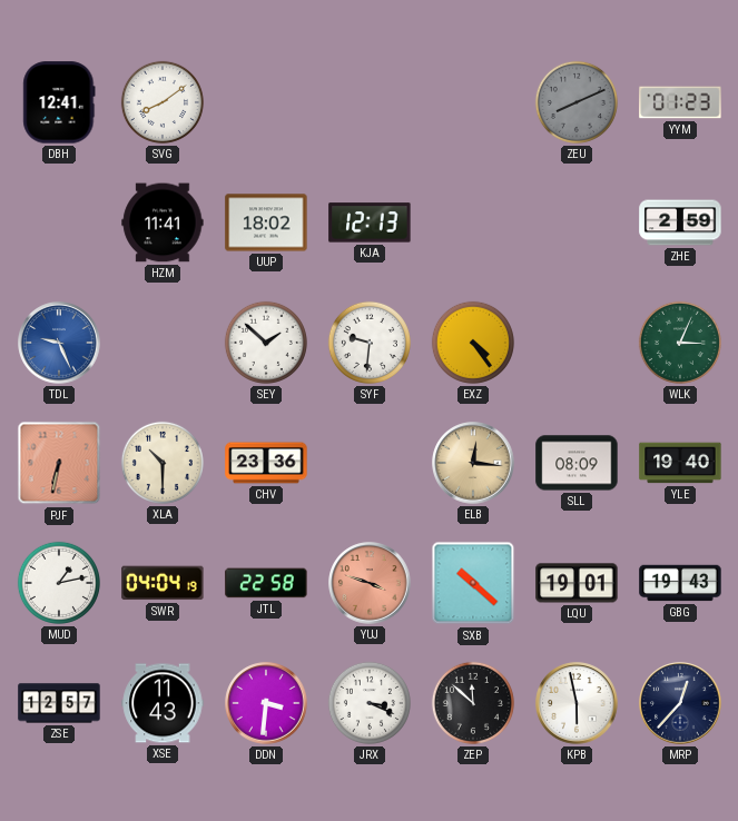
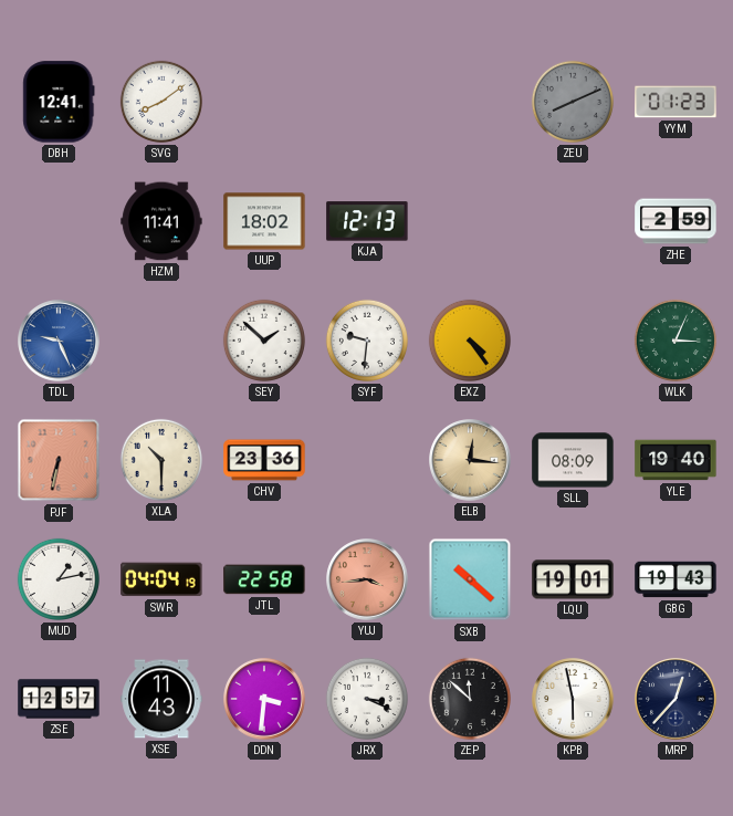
YUJ: 3:48 -> 3:44
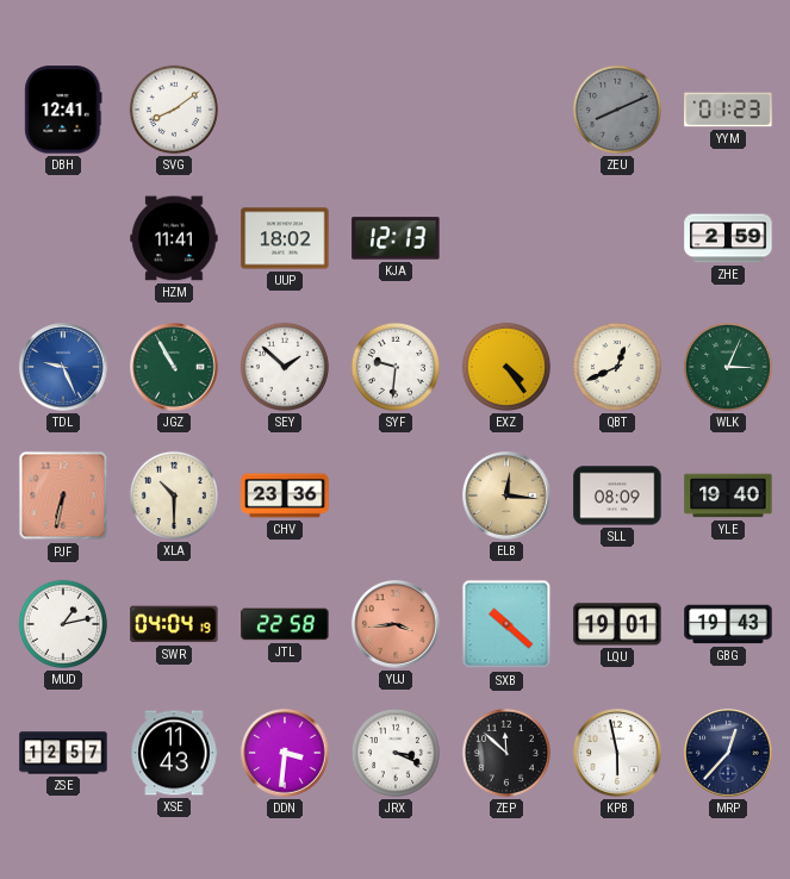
JGZ: none -> 10:55
QBT: none -> 12:41
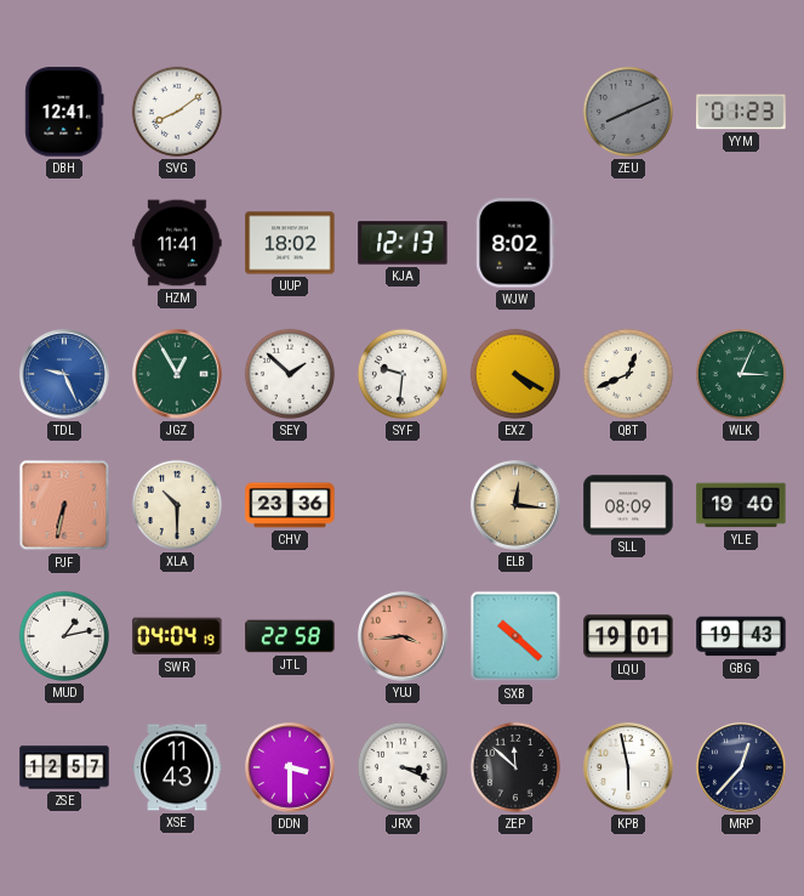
WJW: none -> 8:02
ZHE: 2:59 -> none
JGZ: 10:55 -> 12:55
EXZ: 4:24 -> 4:20
DDN: 3:31 -> 3:30
